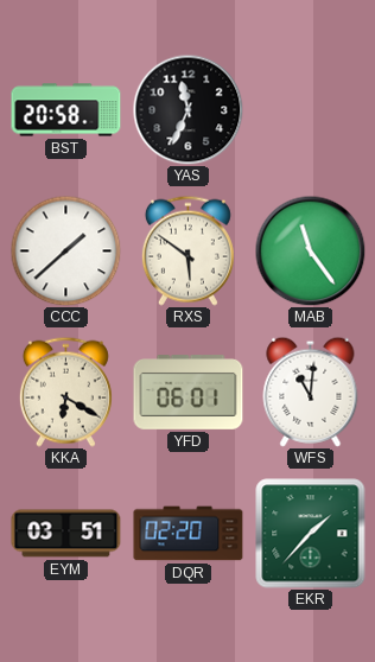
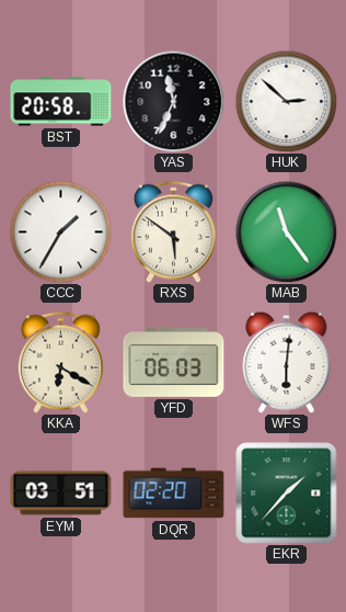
HUK: none -> 2:52
CCC: 1:38 -> 1:35
YFD: 06:01 -> 06:03
WFS: 11:01 -> 6:01
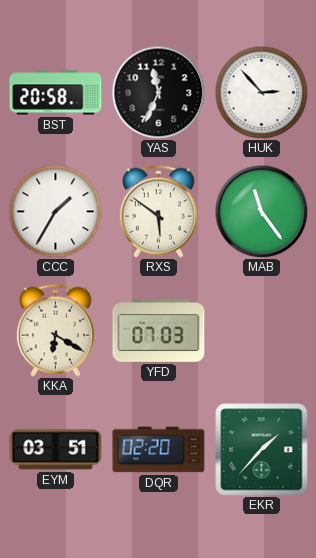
HUK: 2:52 -> 2:53
YFD: 06:03 -> 07:03
WFS: 6:01 -> none
